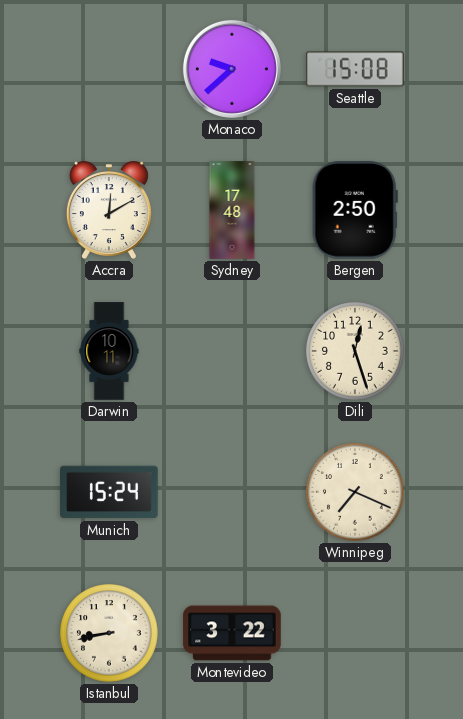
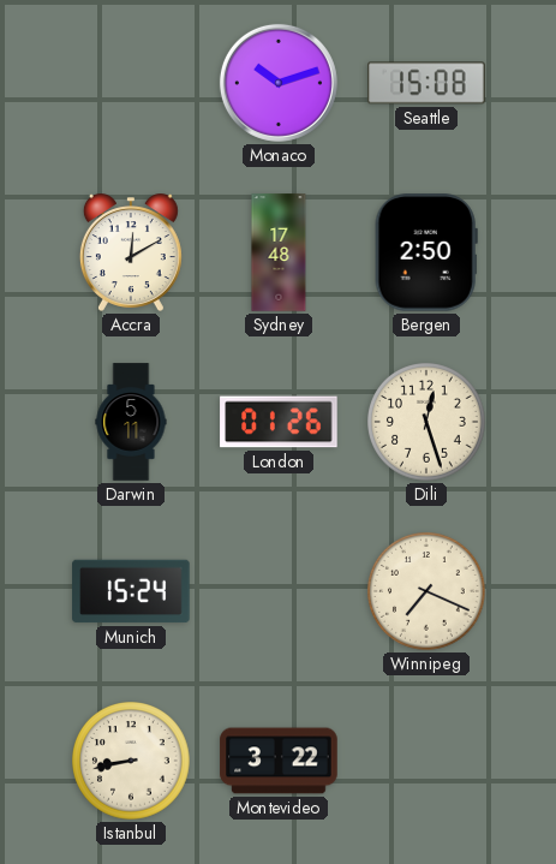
Monaco: 9:38 -> 10:12
Darwin: 10:11 -> 5:11
London: none -> 01:26
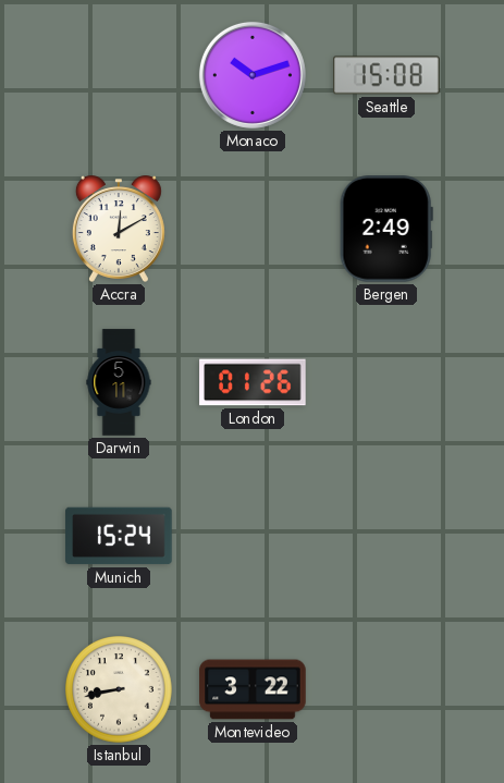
Sydney: 17:48 -> none
Bergen: 2:50 -> 2:49
Dili: 12:27 -> none
Winnipeg: 7:19 -> none
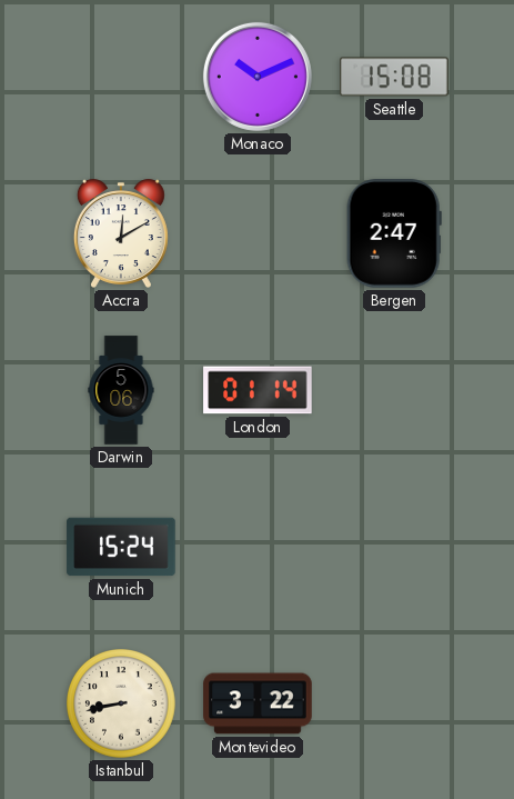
Monaco: 10:12 -> 10:11
Bergen: 2:49 -> 2:47
Darwin: 5:11 -> 5:06
London: 01:26 -> 01:14
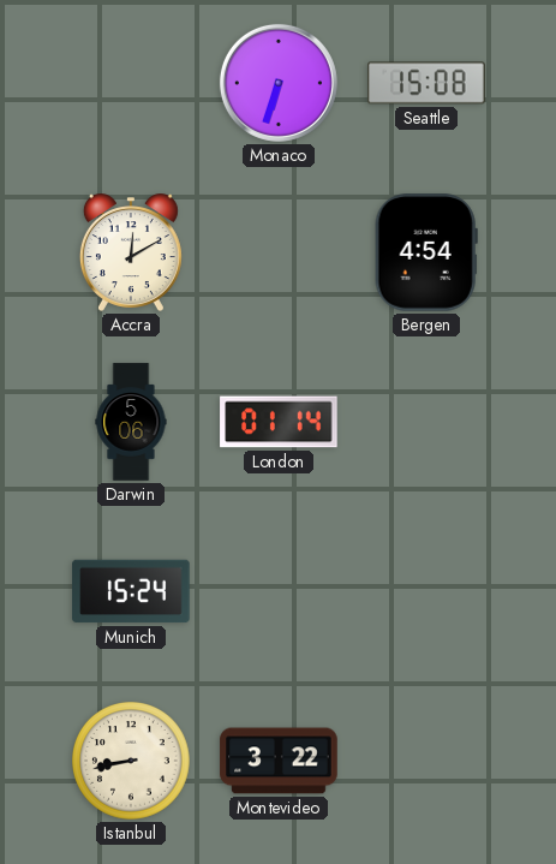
Monaco: 10:11 -> 6:33
Bergen: 2:47 -> 4:54
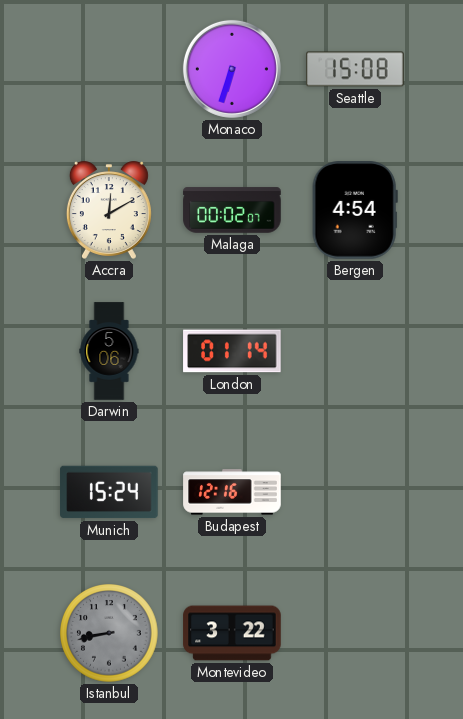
Malaga: none -> 00:02
Budapest: none -> 12:16
Istanbul dial: cream -> grey
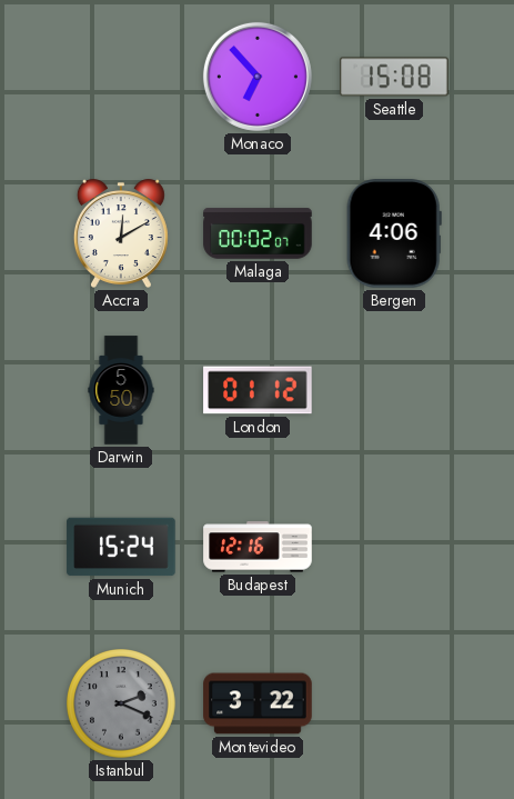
Monaco: 6:33 -> 6:53
Bergen: 4:54 -> 4:06
Darwin: 5:06 -> 5:50
London: 01:14 -> 01:12
Istanbul: 8:43 -> 2:19
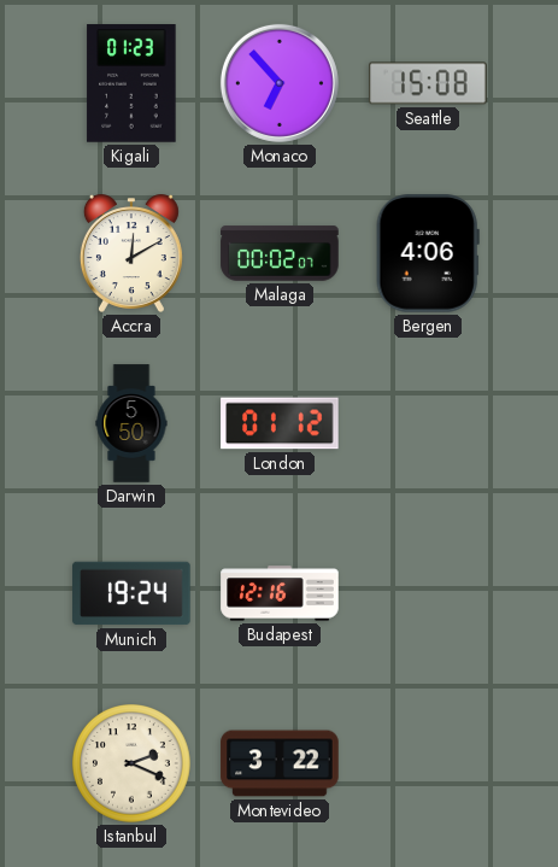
Kigali: none -> 01:23
Munich: 15:24 -> 19:24
Istanbul dial: grey -> cream
